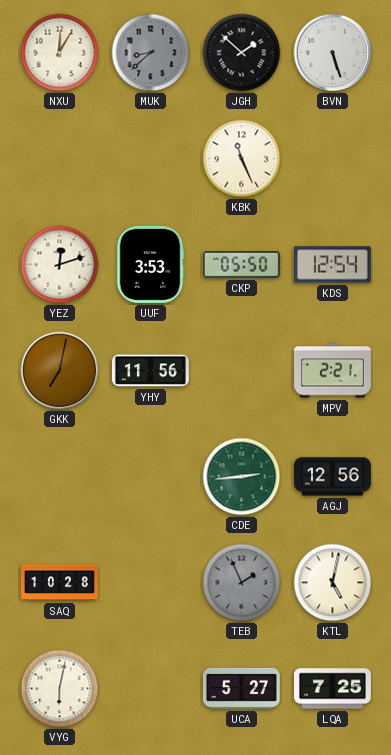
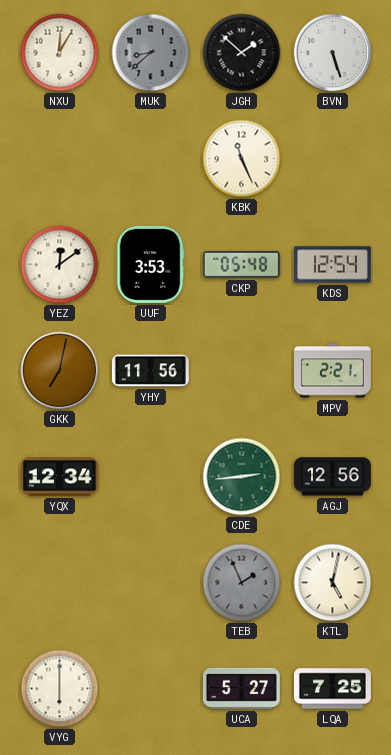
YEZ: 12:12 -> 12:09
CKP: 05:50 -> 05:48
YQX: none -> 12:34
SAQ: 10:28 -> none
VYG: 6:02 -> 6:00
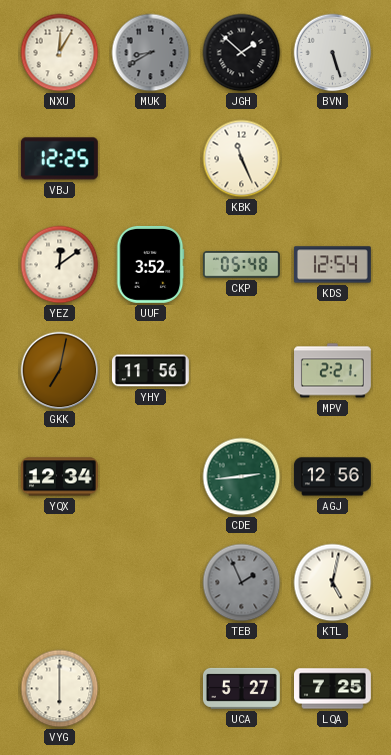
MUK: 8:38 -> 8:40
VBJ: none -> 12:25
UUF: 3:53 -> 3:52
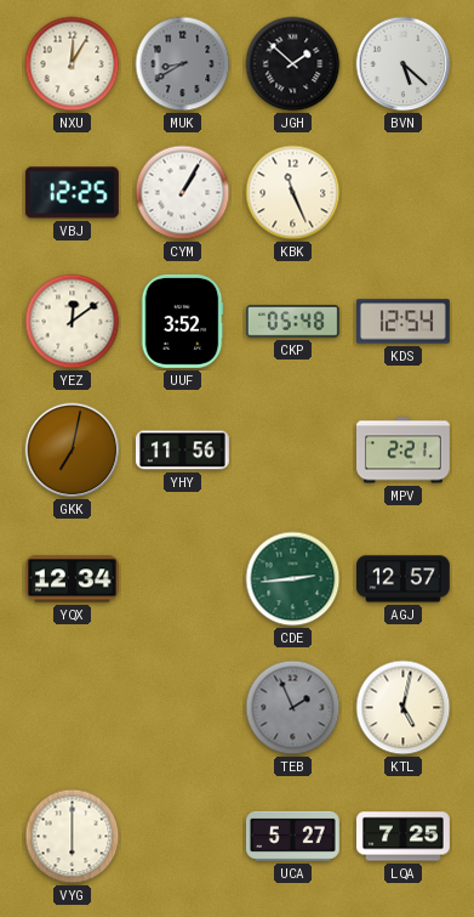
BVN: 5:27 -> 5:22
CYM: none -> 1:05
AGJ: 12:56 -> 12:57
